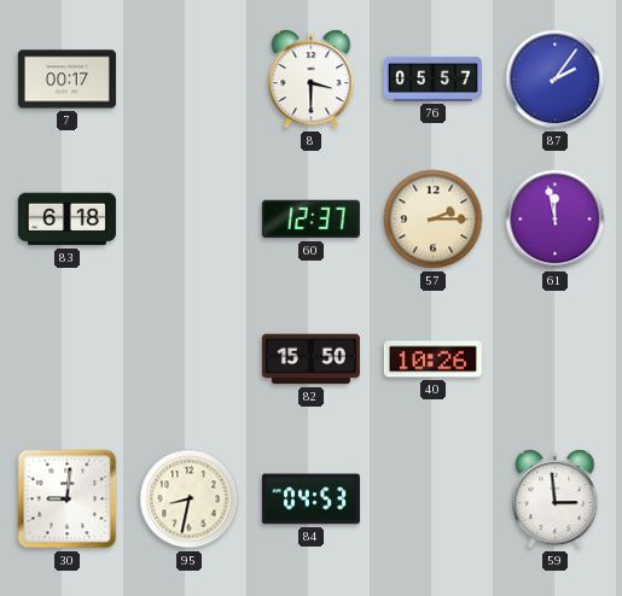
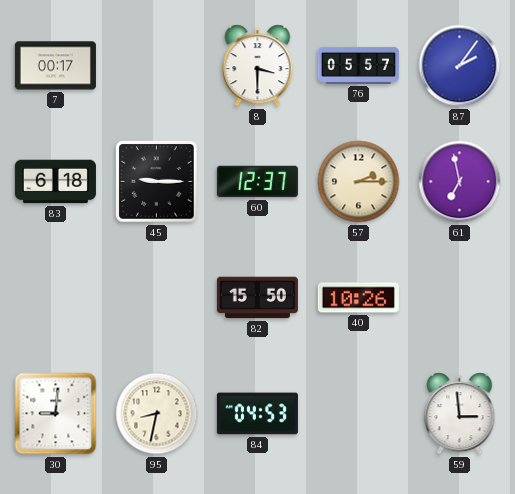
45: none -> 9:15
61: 11:58 -> 6:58
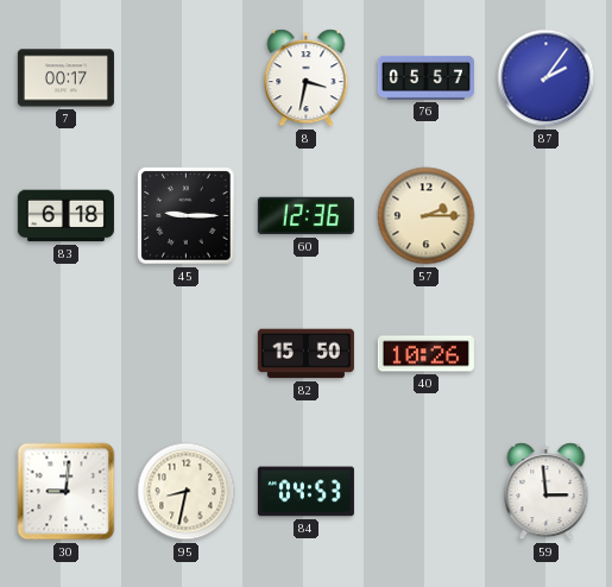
8: 3:30 -> 3:32
60: 12:37 -> 12:36
61: 6:58 -> none
